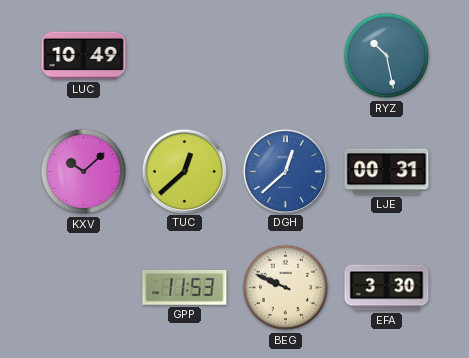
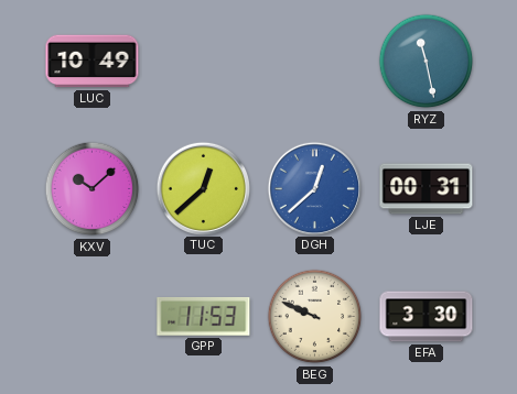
RYZ: 10:28 -> 11:28
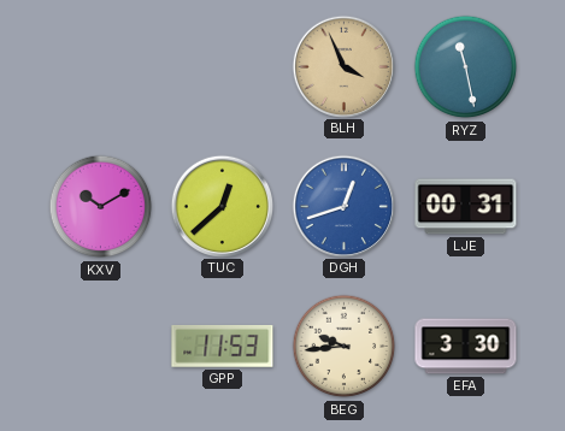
LUC: 10:49 -> none
BLH: none -> 3:56
KXV: 10:08 -> 10:10
DGH: 12:38 -> 12:42
BEG: 9:49 -> 9:44
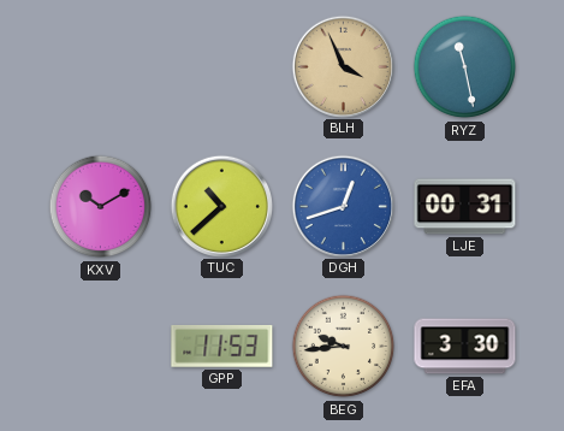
TUC: 12:38 -> 10:38
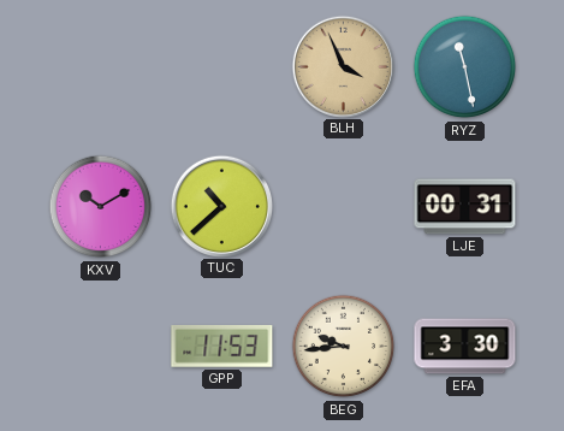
DGH: 12:42 -> none
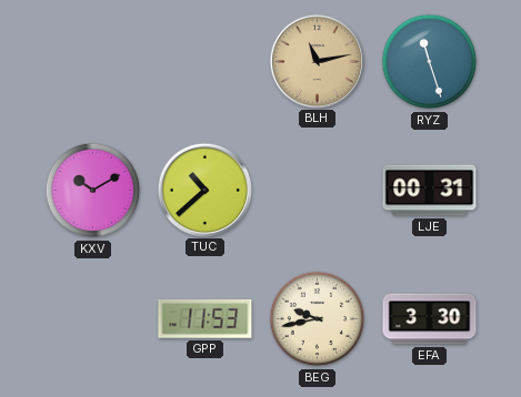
BLH: 3:56 -> 11:13
RYZ: 11:28 -> 11:27
BEG: 9:44 -> 9:43
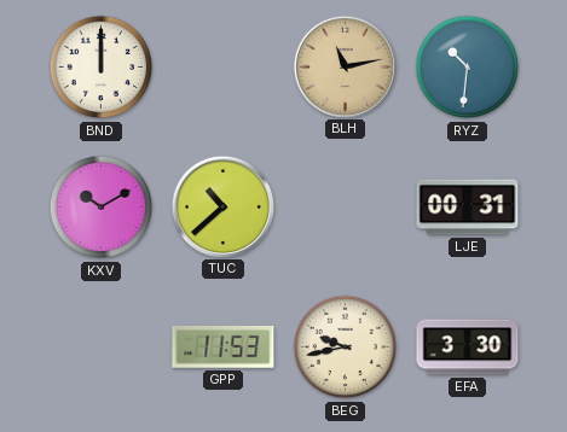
BND: none -> 12:00
RYZ: 11:27 -> 10:31
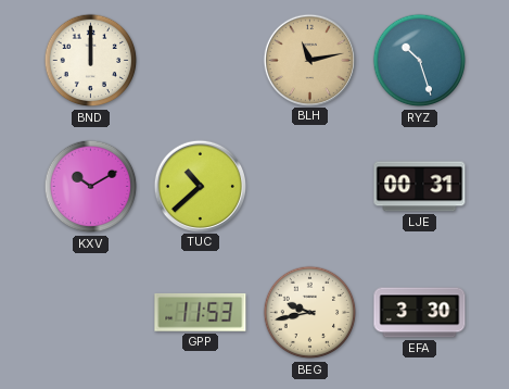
RYZ: 10:31 -> 10:27
